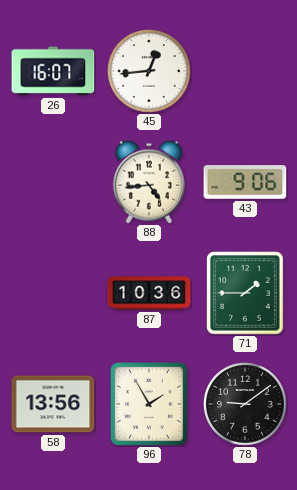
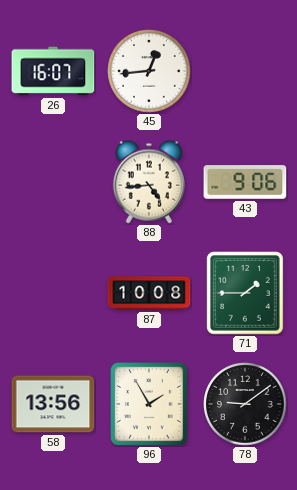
87: 10:36 -> 10:08
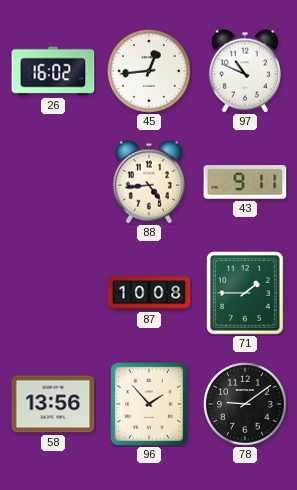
26: 16:07 -> 16:02
97: none -> 10:49
43: 9:06 -> 9:11
96: 1:55 -> 1:53
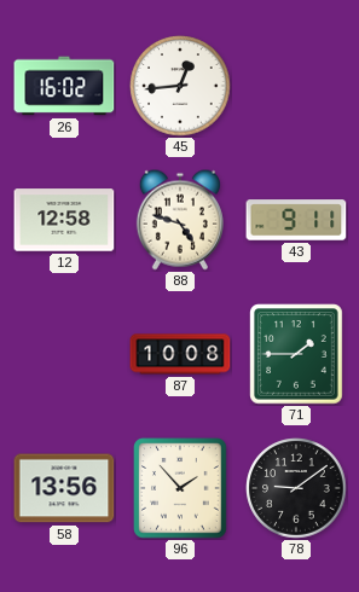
97: 10:49 -> none
12: none -> 12:58
88: 4:44 -> 4:48
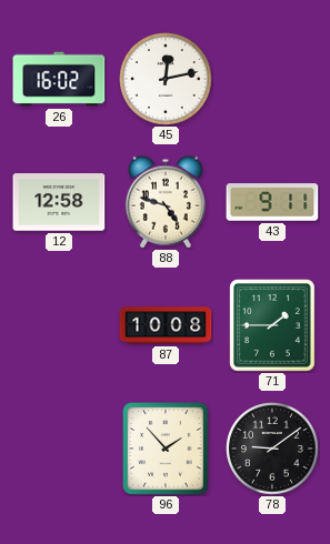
45: 12:44 -> 12:13
58: 13:56 -> none
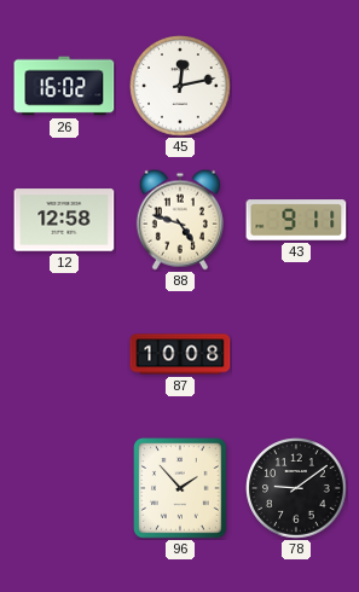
71: 1:45 -> none
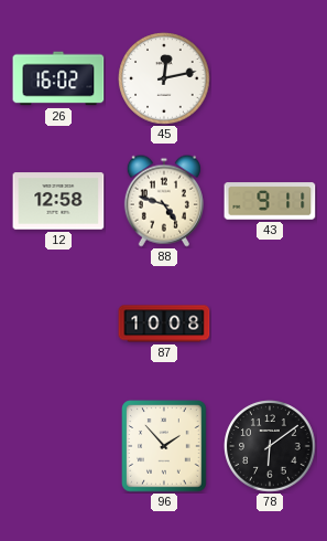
78: 9:09 -> 6:09
